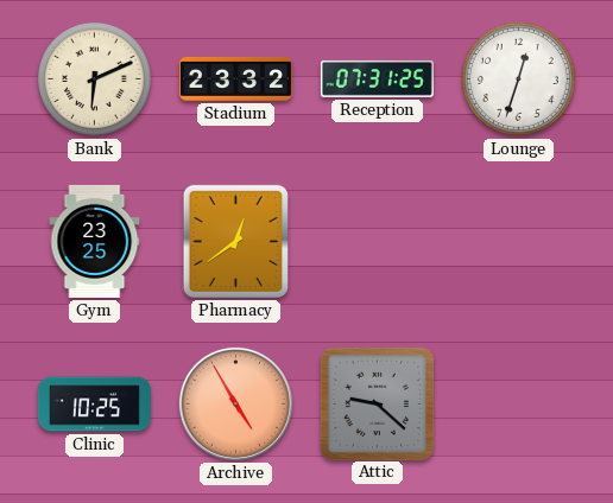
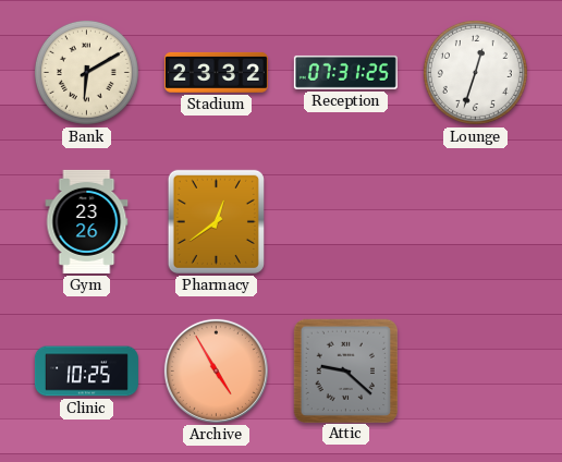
Bank: 6:11 -> 6:10
Gym: 23:25 -> 23:26
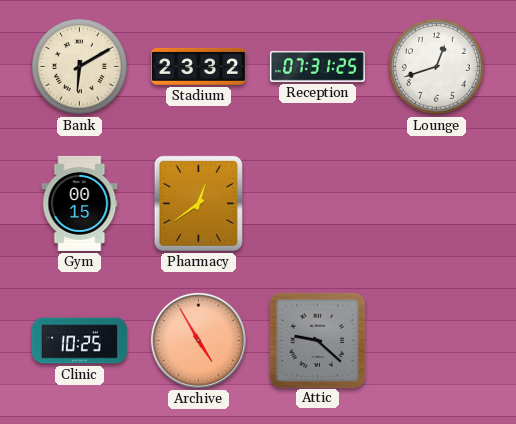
Lounge: 12:33 -> 12:42
Gym: 23:26 -> 00:15
